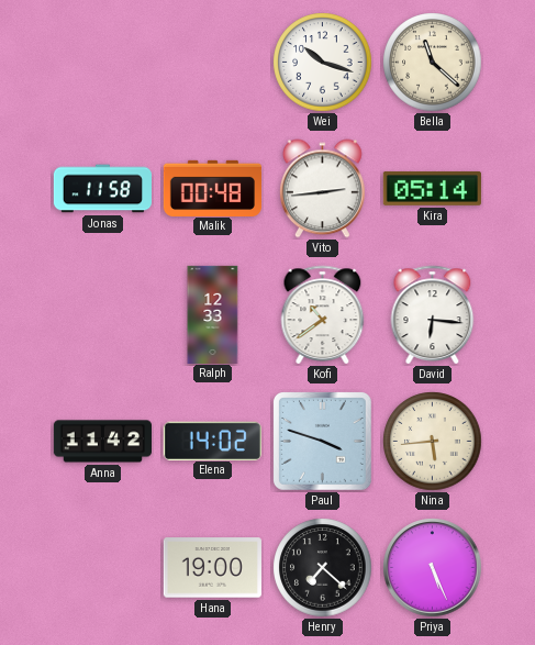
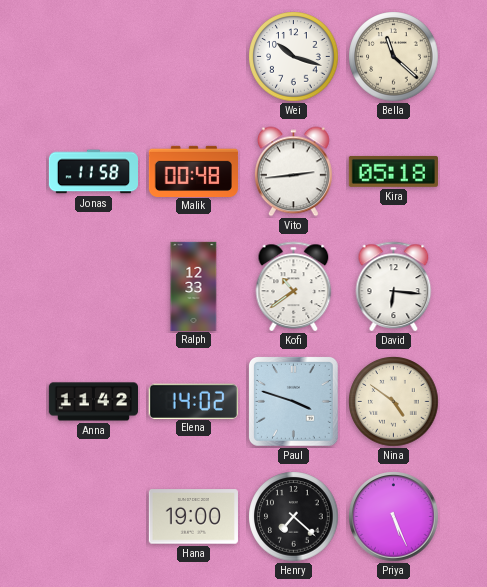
Kira: 05:14 -> 05:18
Nina: 5:44 -> 4:51
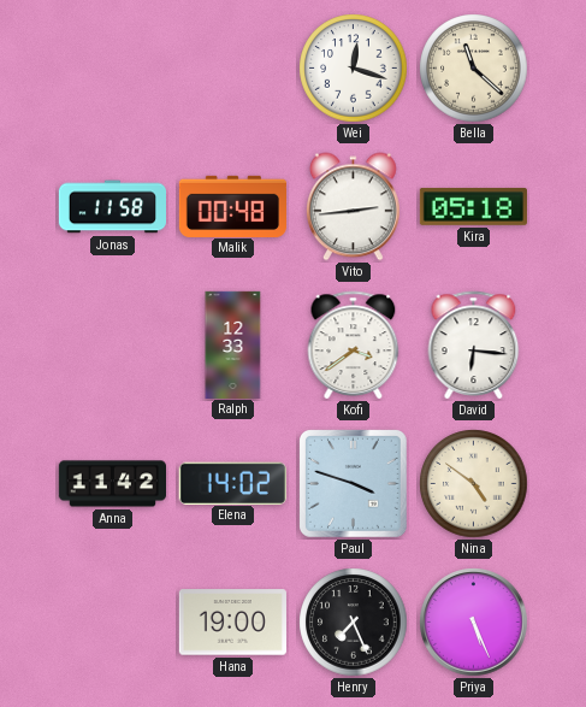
Wei: 10:18 -> 12:18
Kofi: 10:39 -> 3:39
Henry: 7:22 -> 7:26
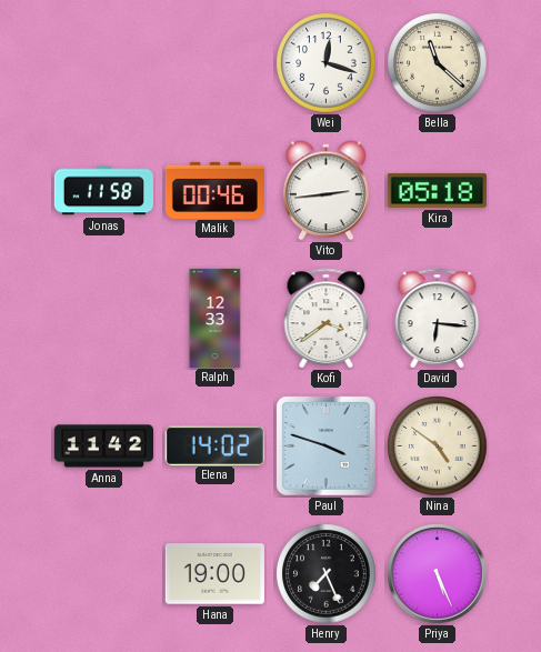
Malik: 00:48 -> 00:46
